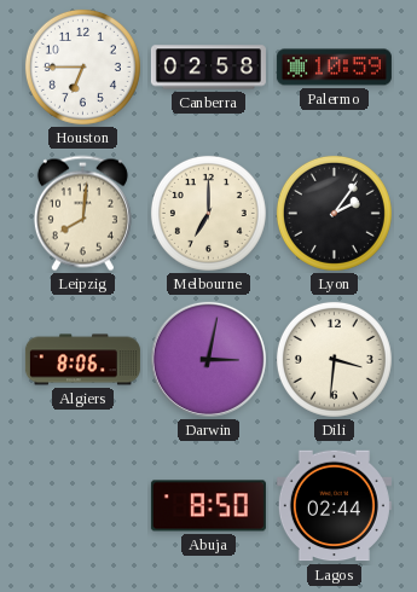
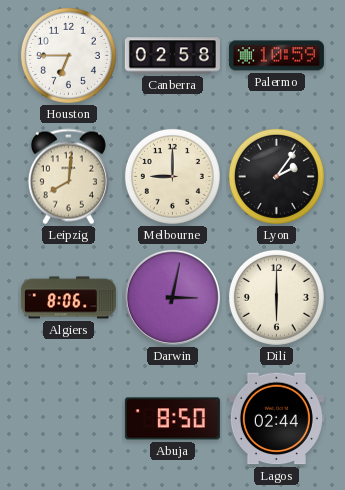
Melbourne: 7:00 -> 9:00
Dili: 3:31 -> 6:00
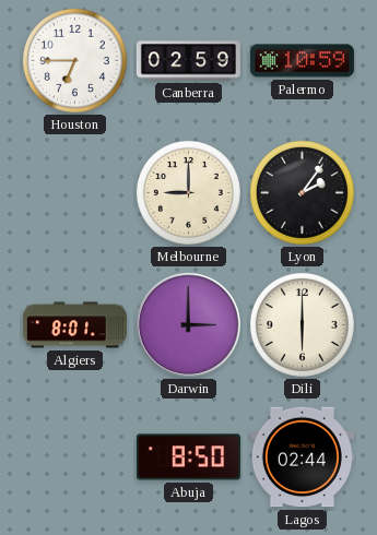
Canberra: 02:58 -> 02:59
Leipzig: 8:01 -> none
Algiers: 8:06 -> 8:01
Darwin: 3:02 -> 3:00
